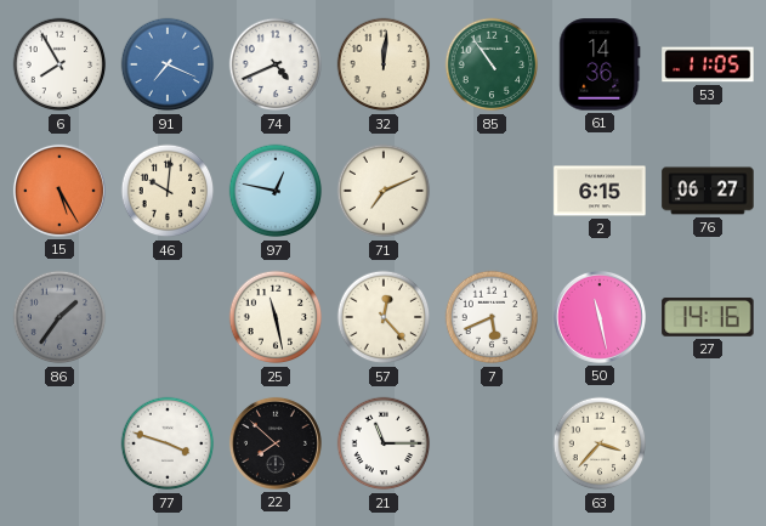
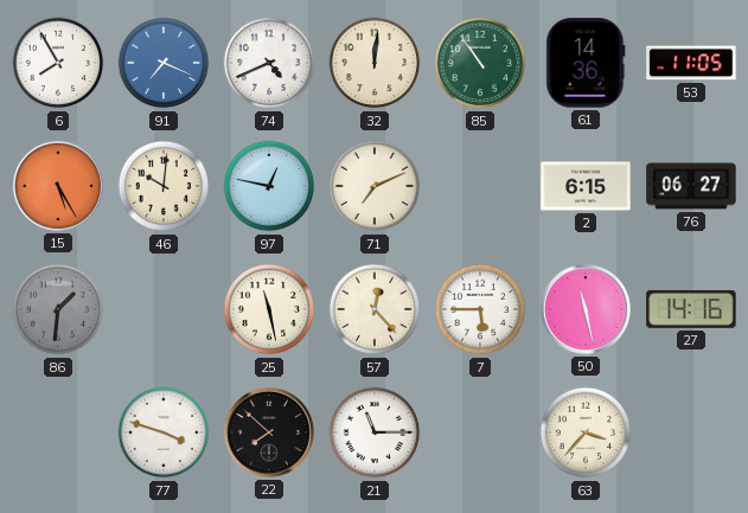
86: 1:36 -> 1:31
7: 5:41 -> 5:45
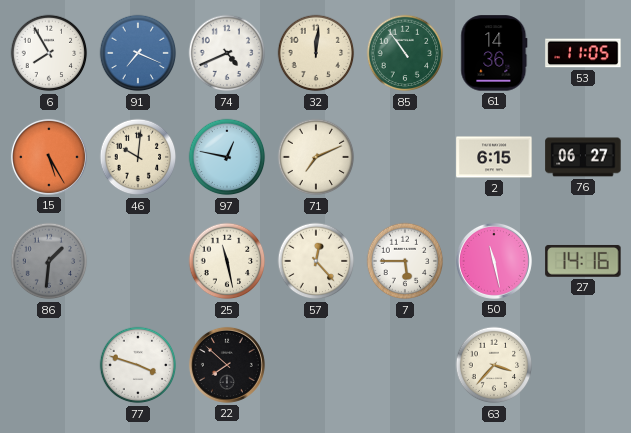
21: 11:15 -> none
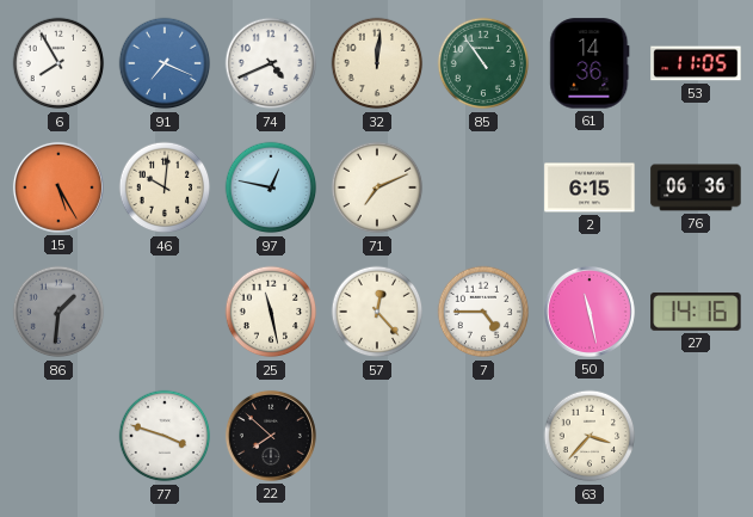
76: 06:27 -> 06:36
7: 5:45 -> 4:45
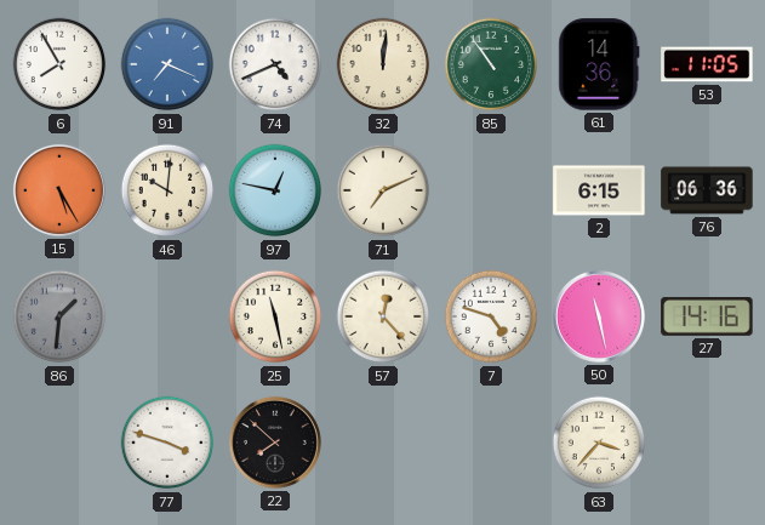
7: 4:45 -> 4:48
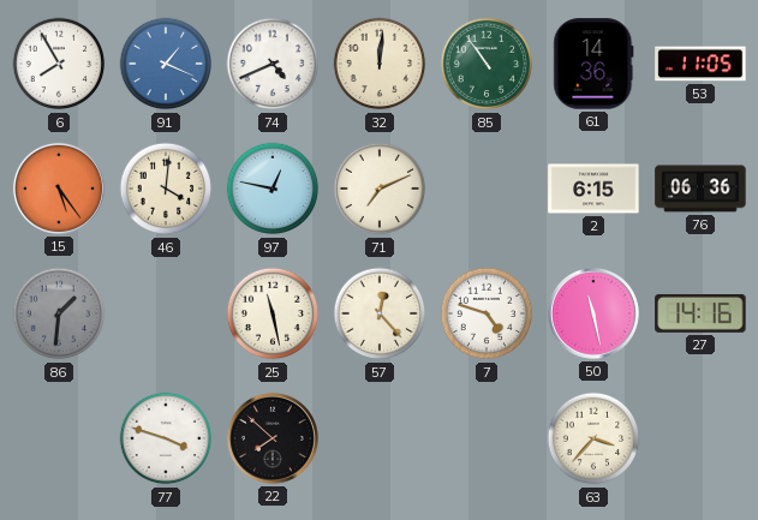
91: 7:19 -> 1:19
15: 5:25 -> 5:24
46: 10:01 -> 4:01
